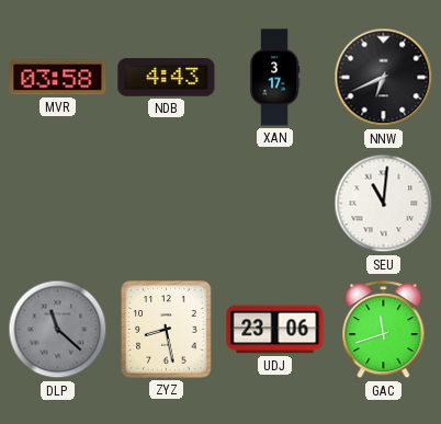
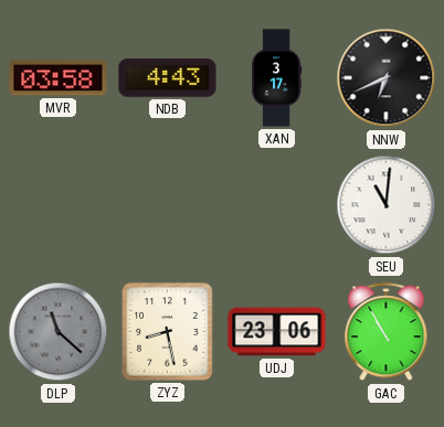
GAC: 11:42 -> 10:55
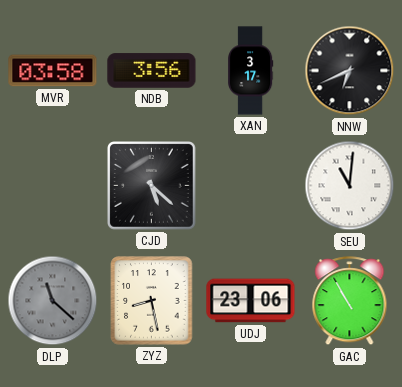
NDB: 4:43 -> 3:56
CJD: none -> 5:22
